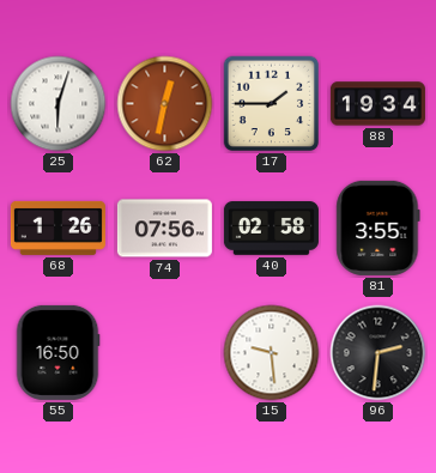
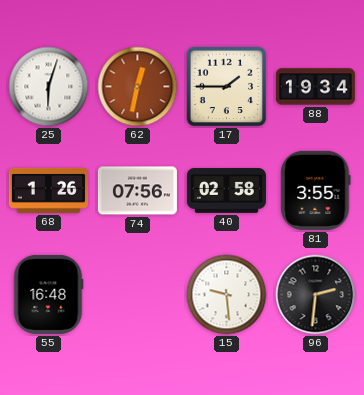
55: 16:50 -> 16:48
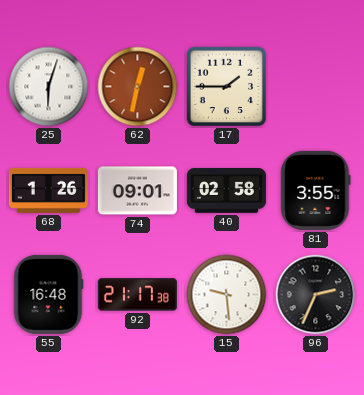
88: 19:34 -> none
74: 07:56 -> 09:01
92: none -> 21:17
96: 2:31 -> 2:34
